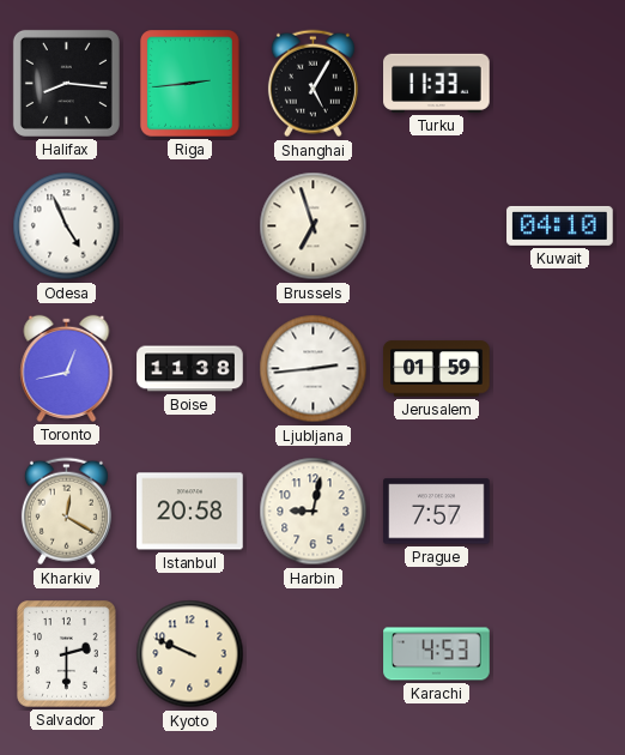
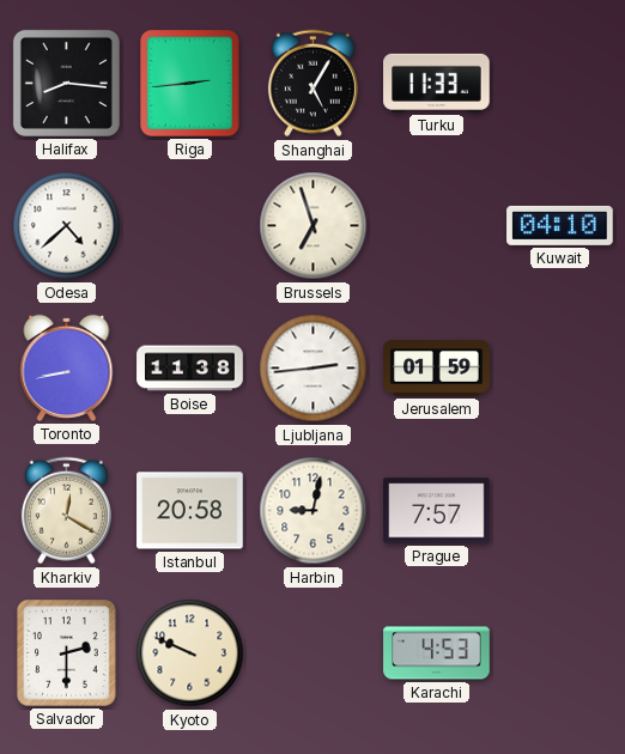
Odesa: 4:56 -> 4:38
Toronto: 12:43 -> 8:43
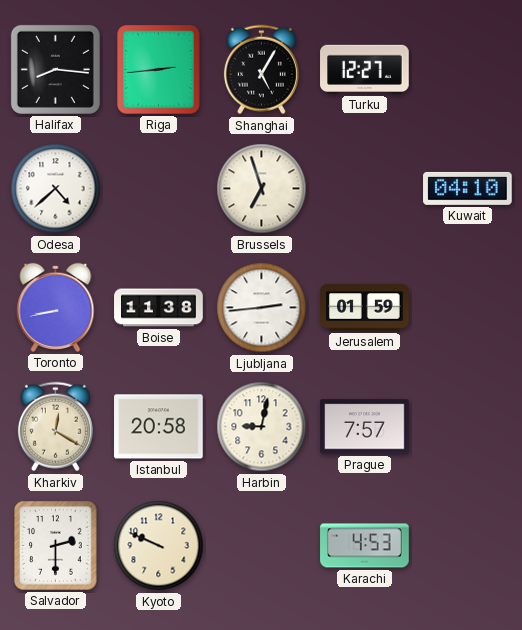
Turku: 11:33 -> 12:27
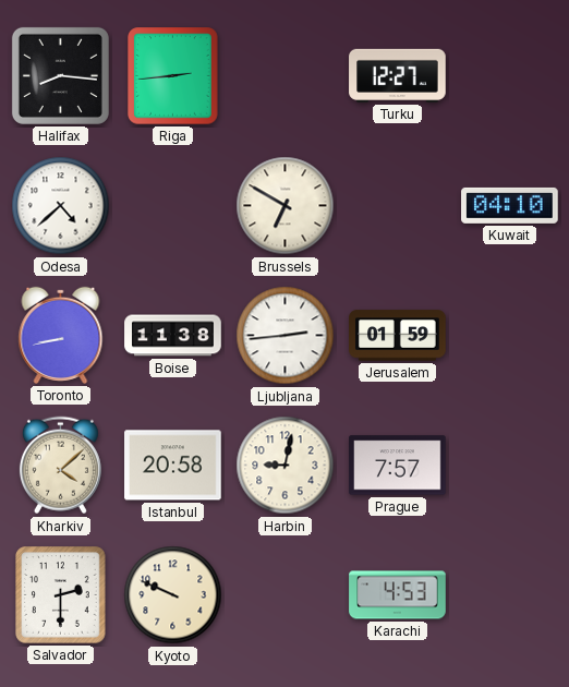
Shanghai: 5:05 -> none
Brussels: 6:57 -> 6:50
Kharkiv: 12:20 -> 4:08
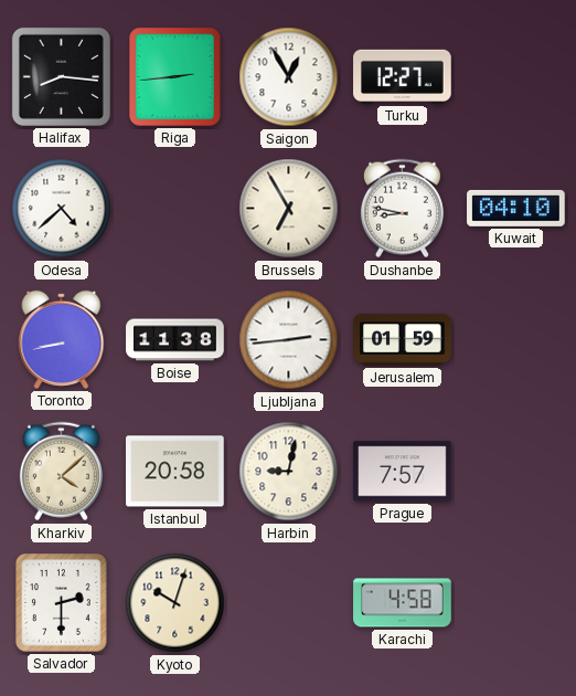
Saigon: none -> 12:55
Brussels: 6:50 -> 6:55
Dushanbe: none -> 8:47
Kyoto: 9:49 -> 10:03
Karachi: 4:53 -> 4:58
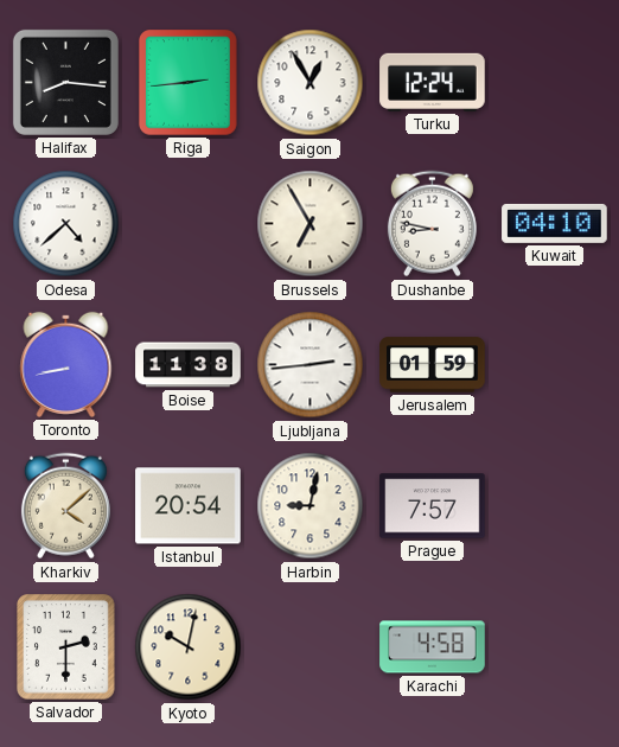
Turku: 12:27 -> 12:24
Istanbul: 20:58 -> 20:54
Kyoto: 10:03 -> 10:02
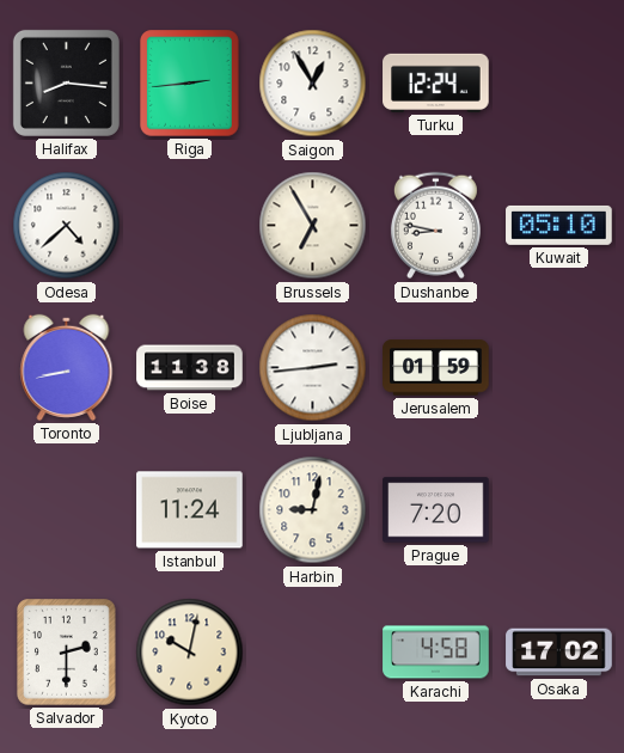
Kuwait: 04:10 -> 05:10
Kharkiv: 4:08 -> none
Istanbul: 20:54 -> 11:24
Prague: 7:57 -> 7:20
Osaka: none -> 17:02
